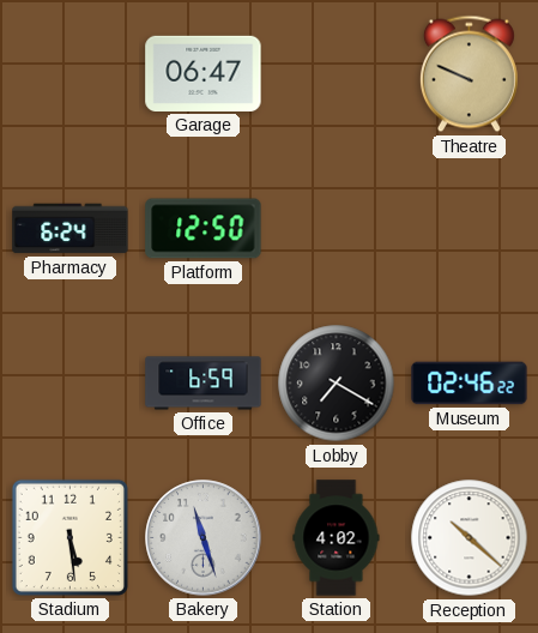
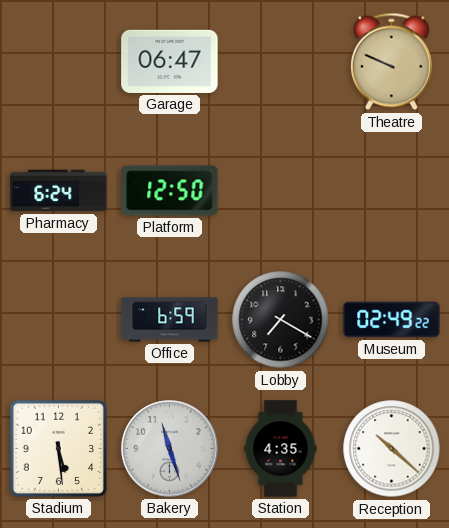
Museum: 02:46 -> 02:49
Station: 4:02 -> 4:35
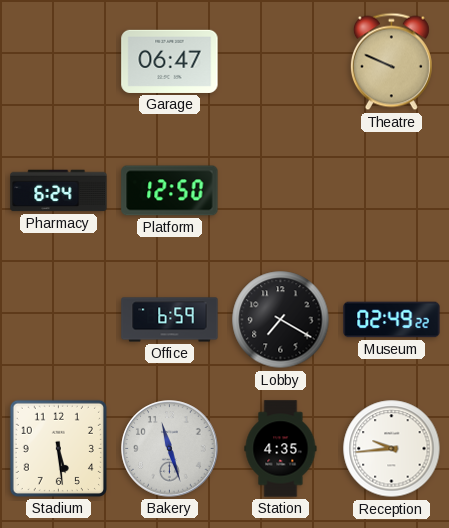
Reception: 10:22 -> 9:44
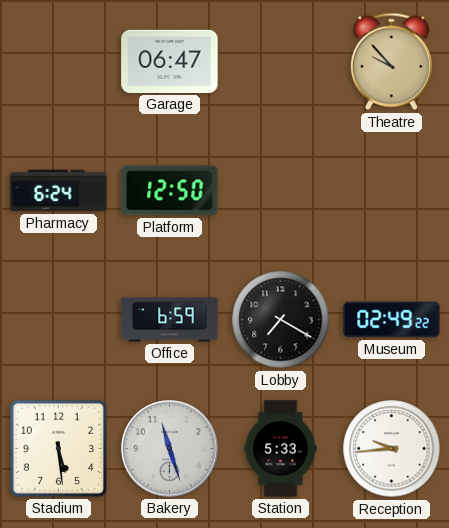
Theatre: 9:49 -> 9:53
Station: 4:35 -> 5:33
